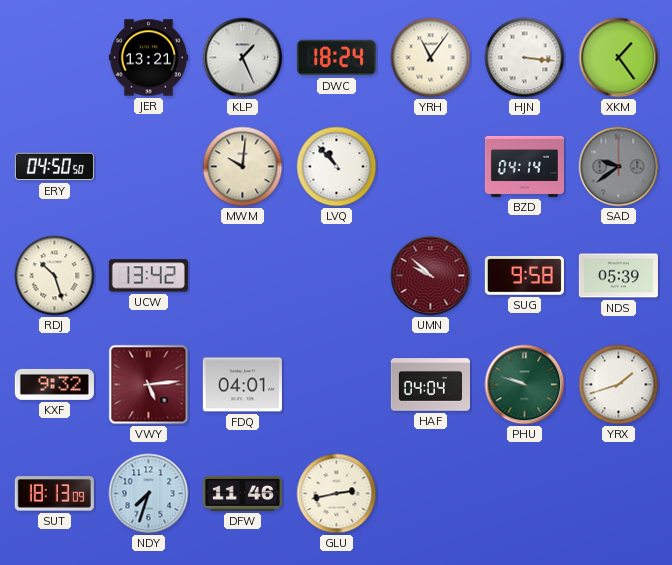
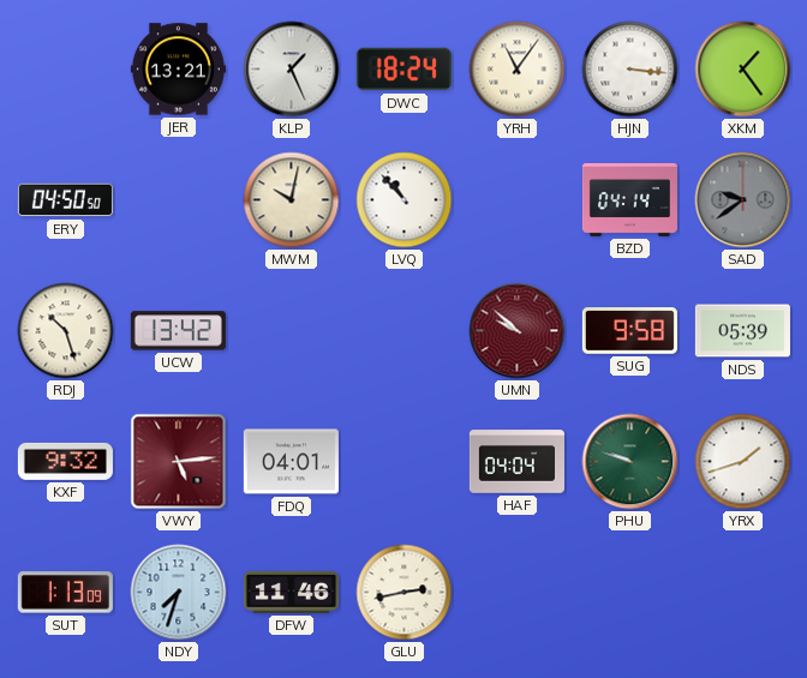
MWM: 10:01 -> 10:02
SUT: 18:13 -> 1:13
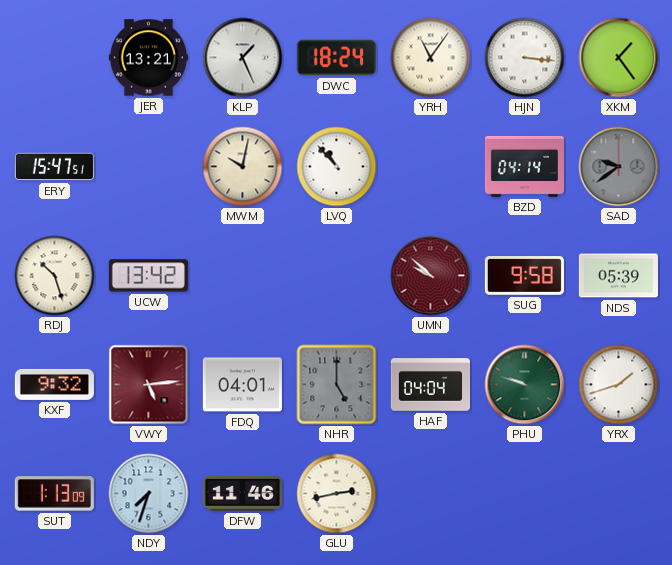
ERY: 04:50 -> 15:47
NHR: none -> 5:00
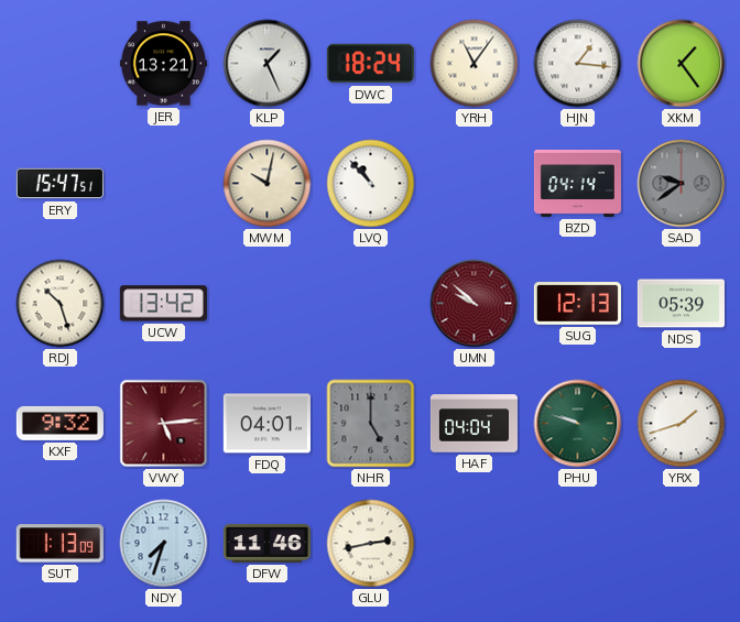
HJN: 3:16 -> 1:16
SUG: 9:58 -> 12:13
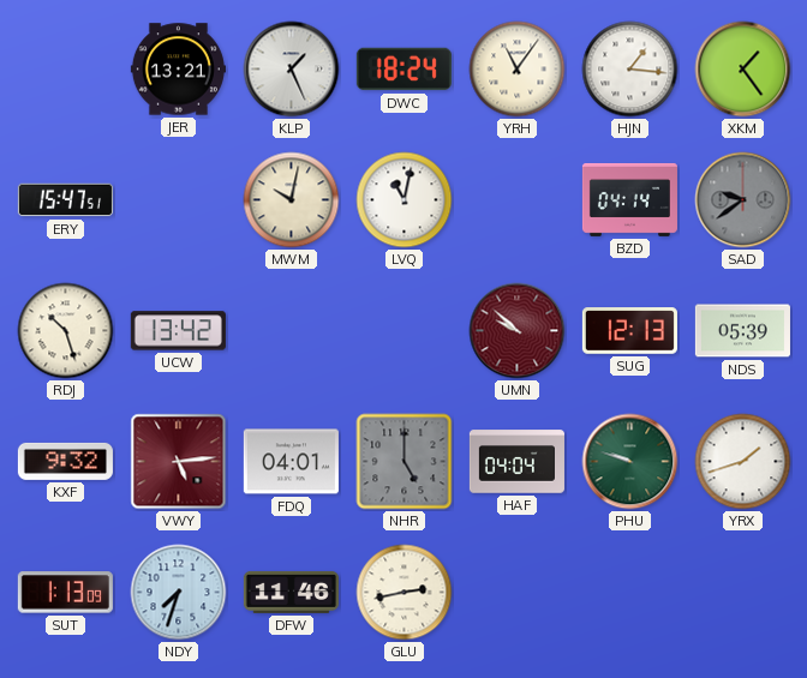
LVQ: 10:53 -> 11:02
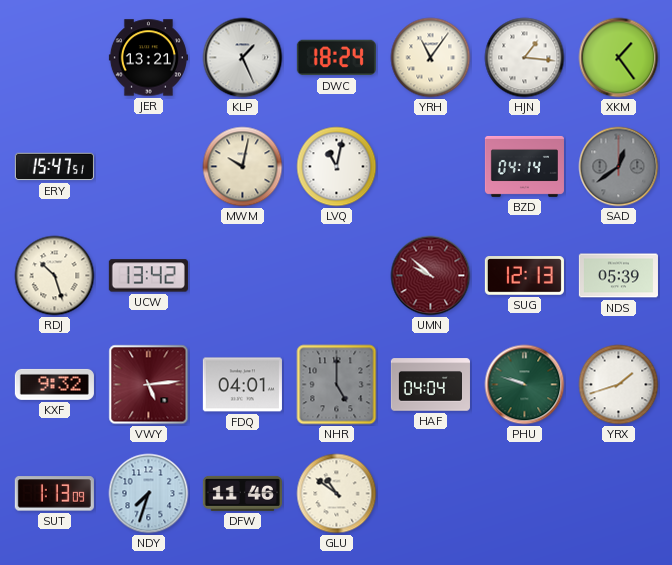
SAD: 9:39 -> 12:39
GLU: 2:43 -> 10:51
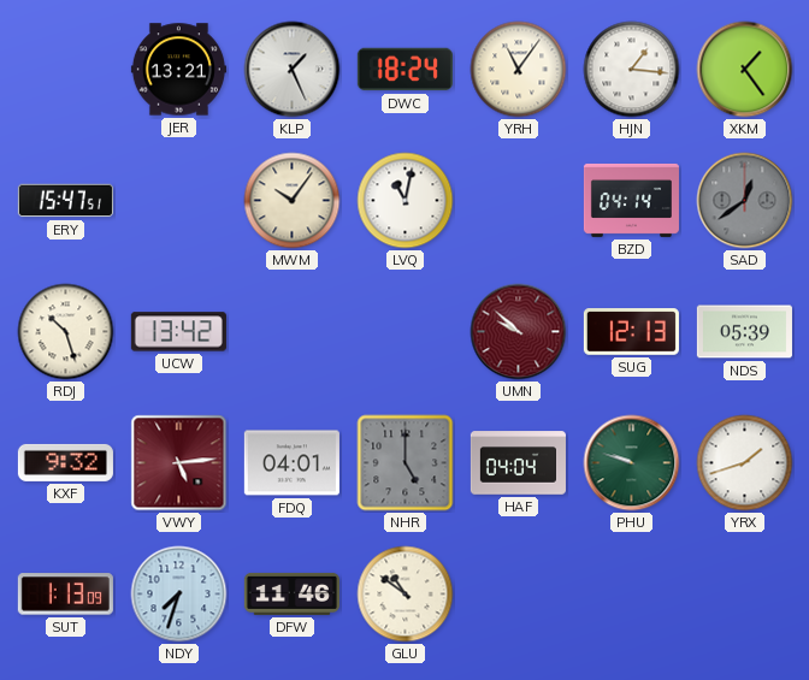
MWM: 10:02 -> 10:06
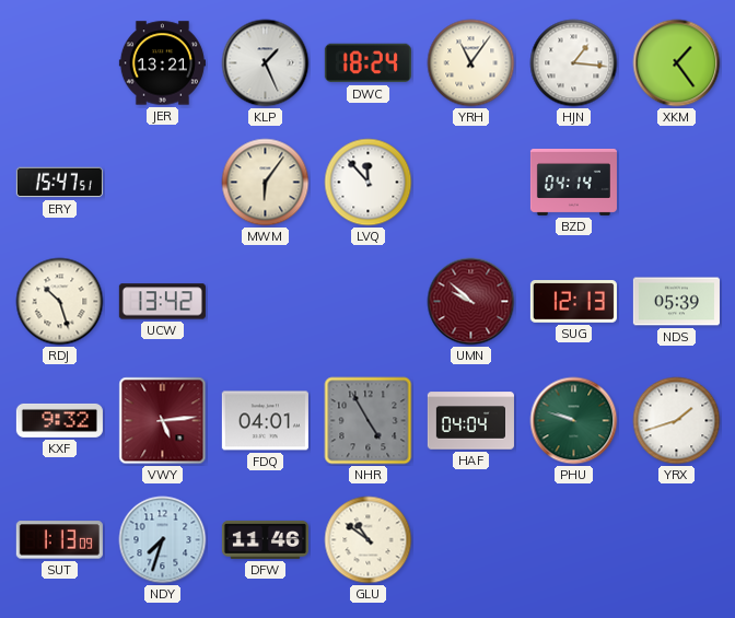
MWM: 10:06 -> 6:06
LVQ: 11:02 -> 11:53
SAD: 12:39 -> none
NHR: 5:00 -> 4:55
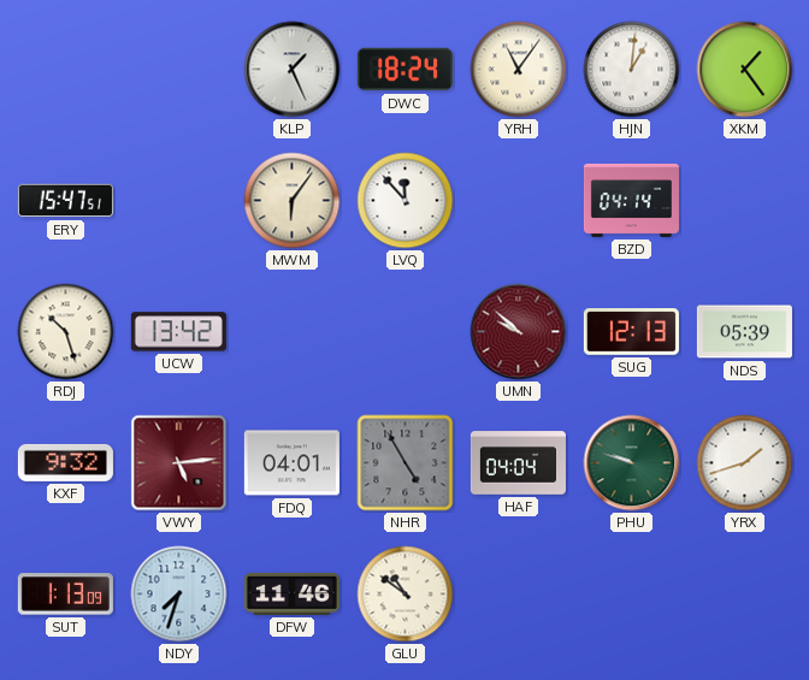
JER: 13:21 -> none
HJN: 1:16 -> 1:01
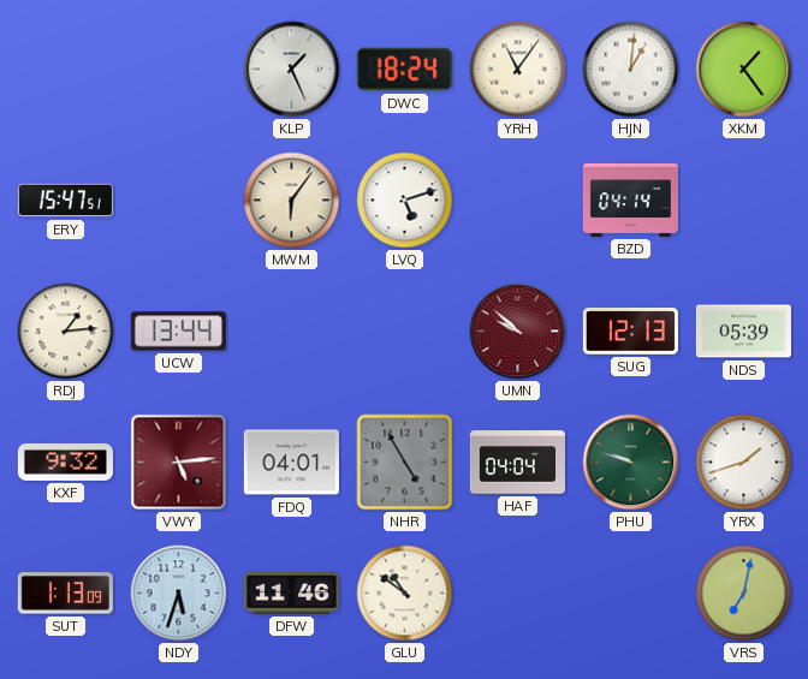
LVQ: 11:53 -> 5:12
RDJ: 10:27 -> 1:14
UCW: 13:42 -> 13:44
NDY: 7:33 -> 5:33
VRS: none -> 7:02
